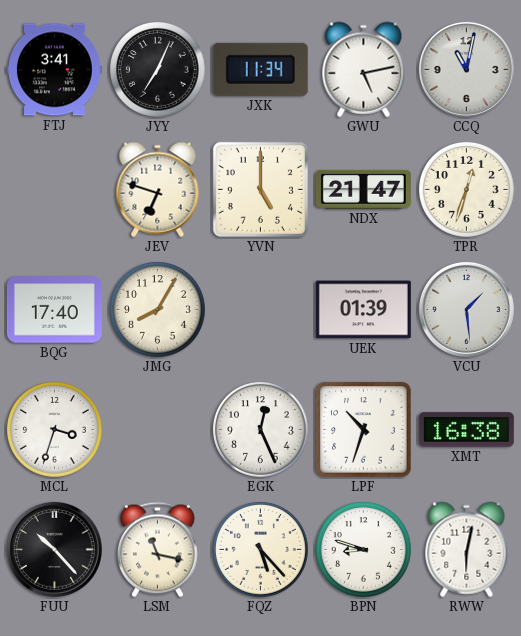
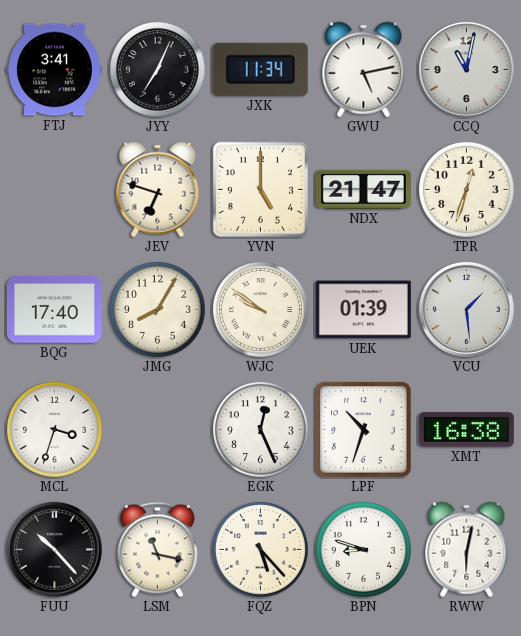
WJC: none -> 9:51
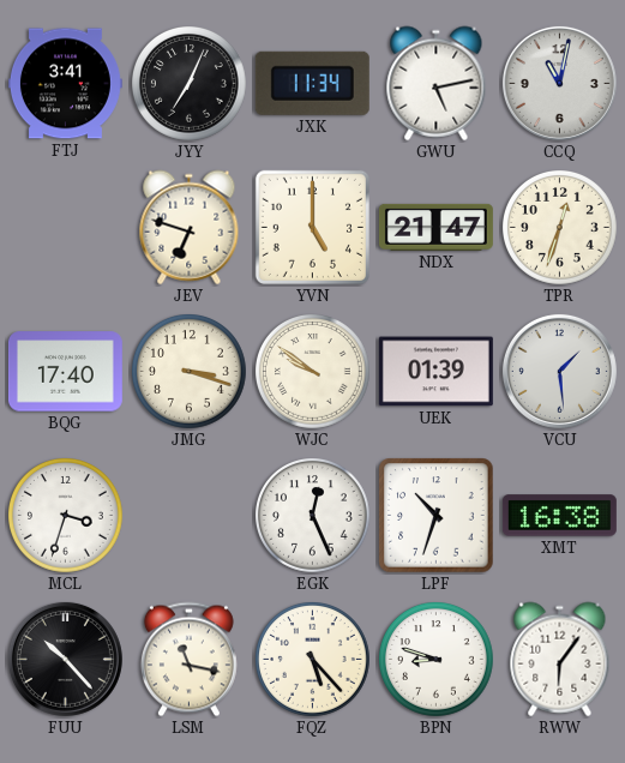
JMG: 8:05 -> 3:18
RWW: 6:02 -> 6:06
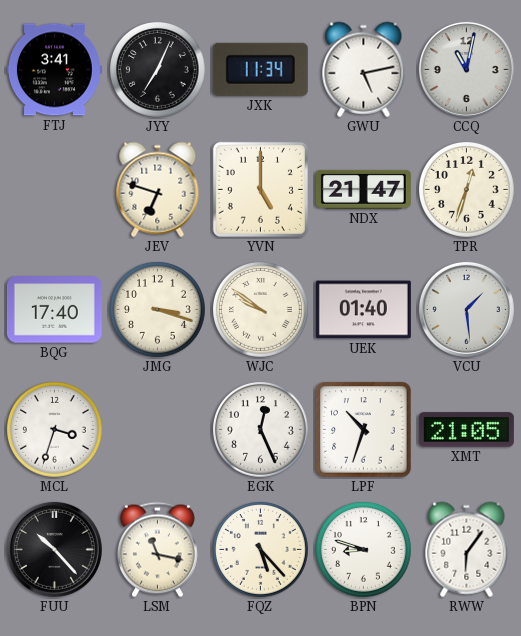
UEK: 01:39 -> 01:40
XMT: 16:38 -> 21:05
